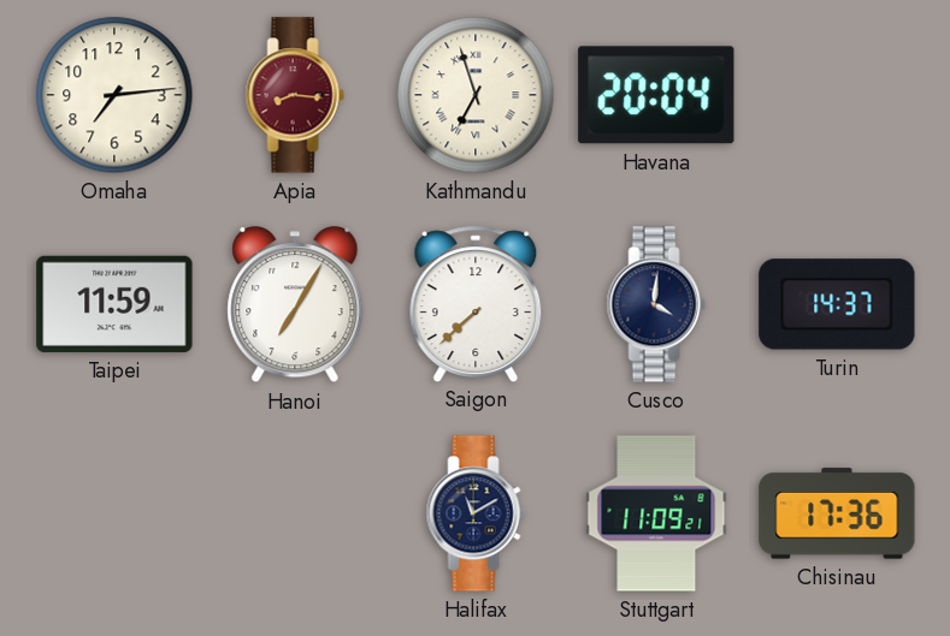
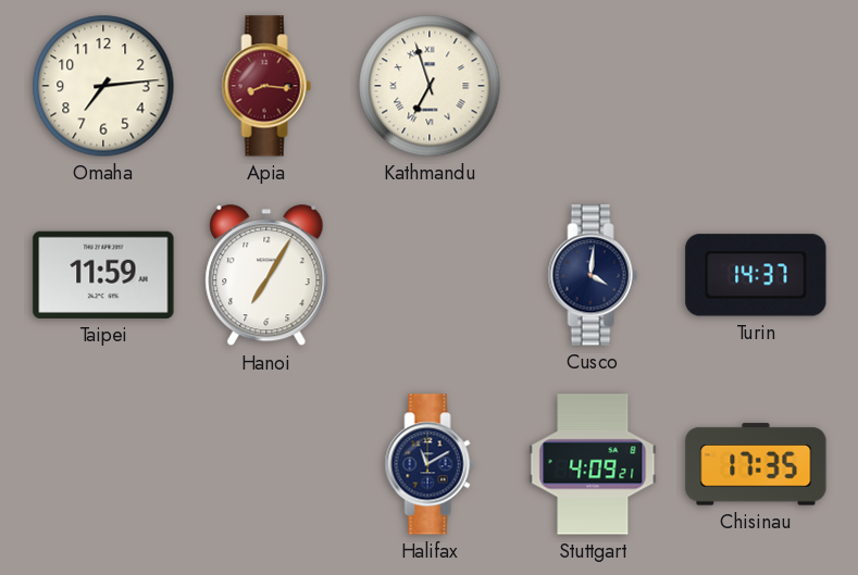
Havana: 20:04 -> none
Saigon: 7:38 -> none
Stuttgart: 11:09 -> 4:09
Chisinau: 17:36 -> 17:35
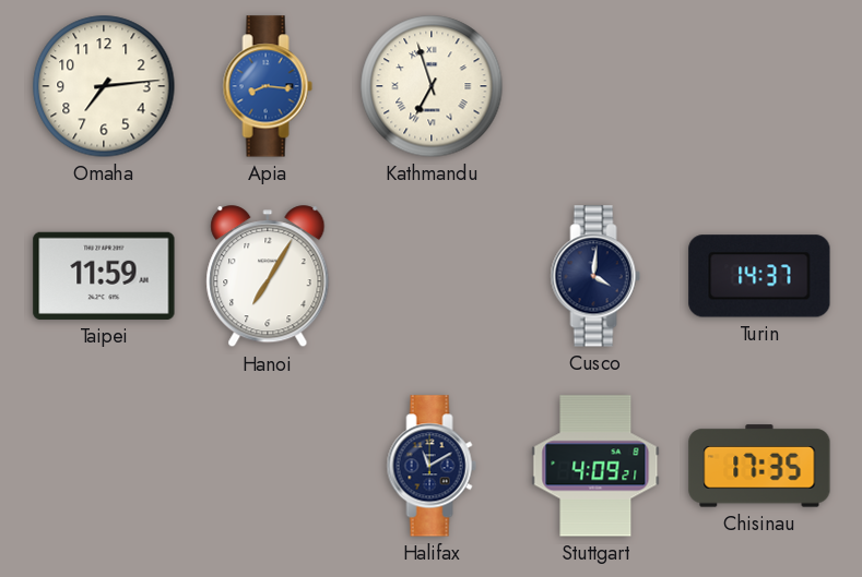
Apia dial: burgundy -> blue
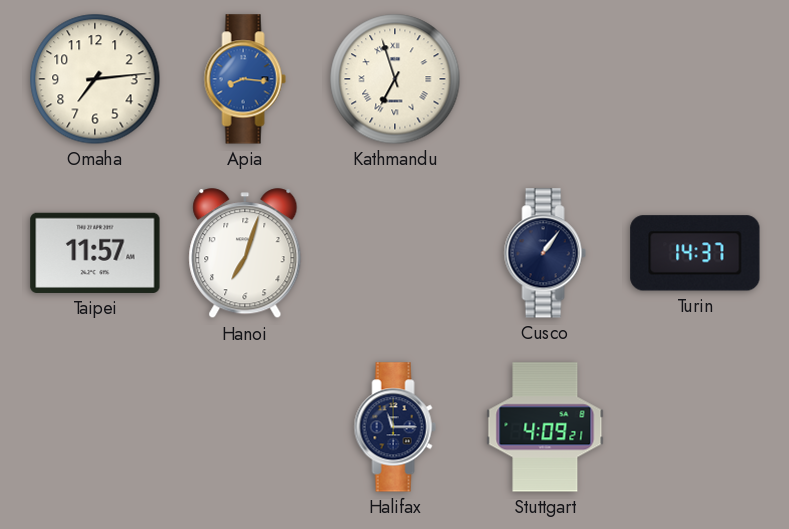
Taipei: 11:59 -> 11:57
Hanoi: 7:05 -> 7:03
Cusco: 4:01 -> 1:06
Halifax: 11:10 -> 11:15
Chisinau: 17:35 -> none
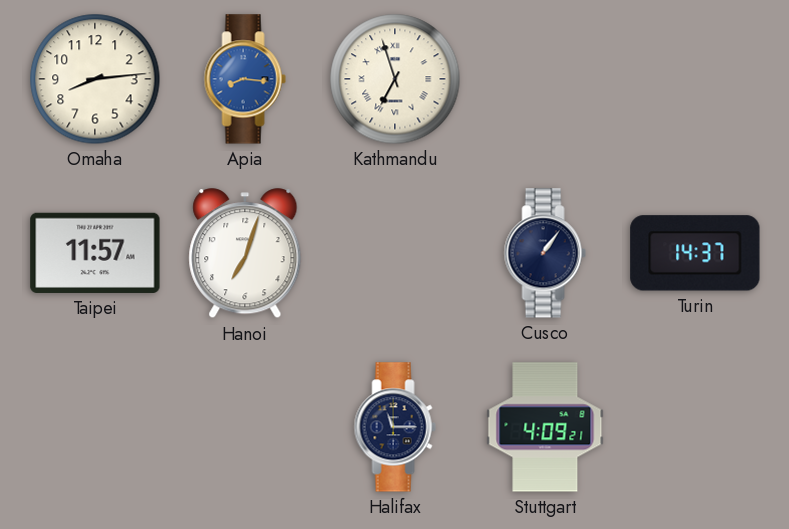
Omaha: 7:14 -> 8:14
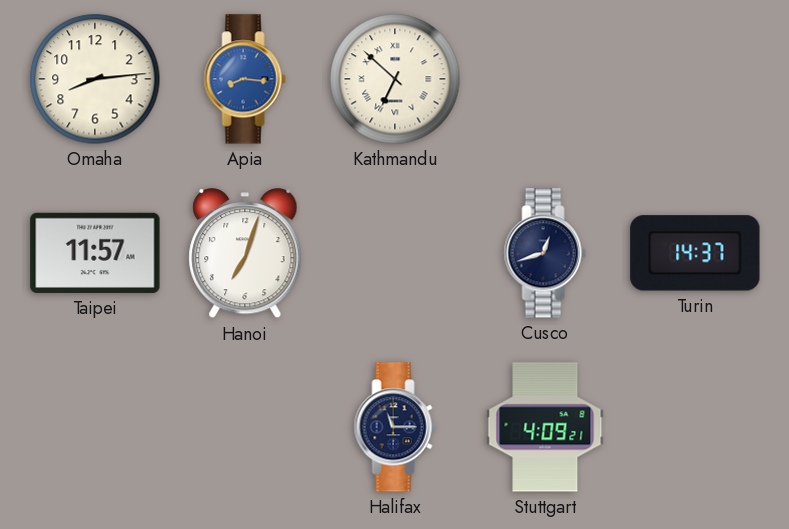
Kathmandu: 6:57 -> 6:52
Cusco: 1:06 -> 12:42
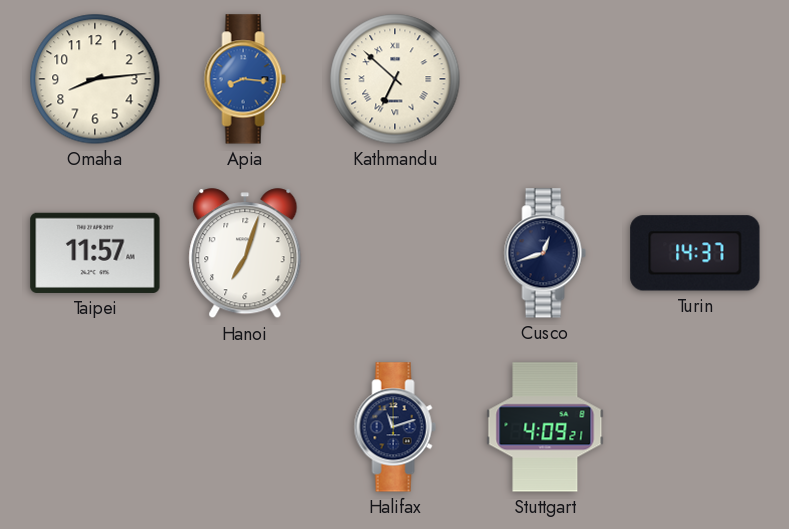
Halifax: 11:15 -> 11:12
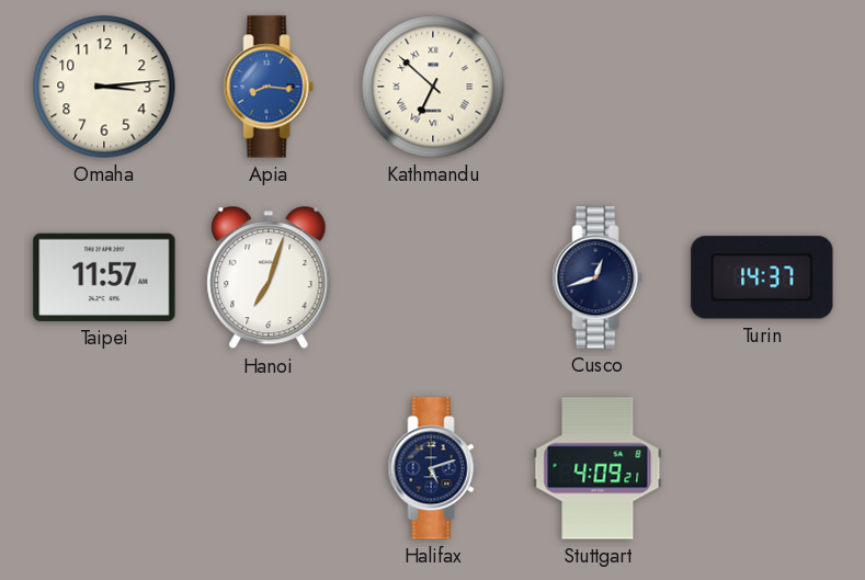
Omaha: 8:14 -> 3:14
Halifax: 11:12 -> 5:12
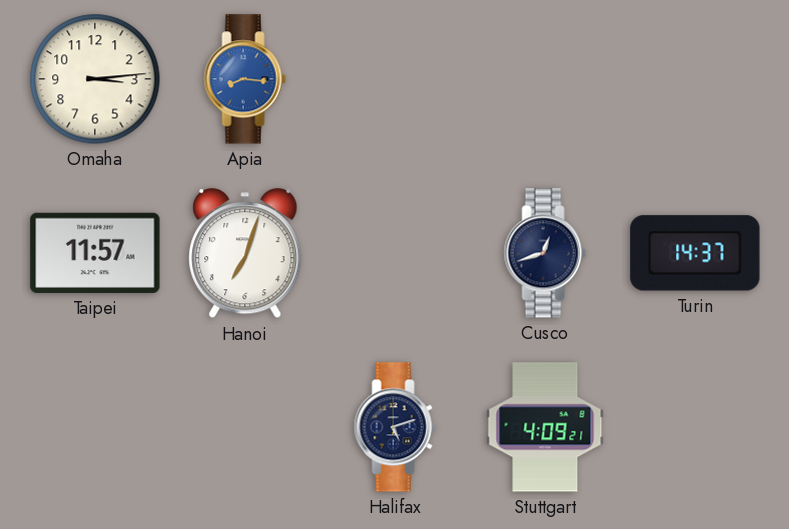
Kathmandu: 6:52 -> none
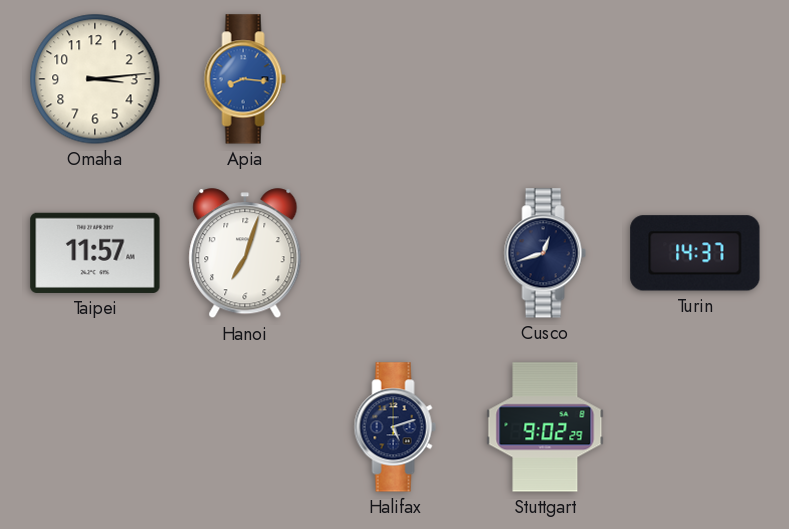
Stuttgart: 4:09 -> 9:02
